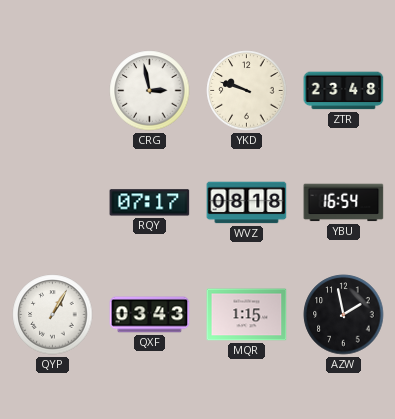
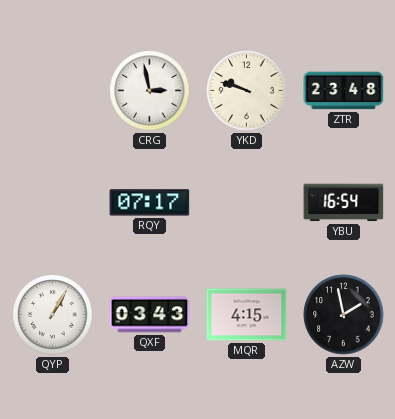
WVZ: 08:18 -> none
MQR: 1:15 -> 4:15
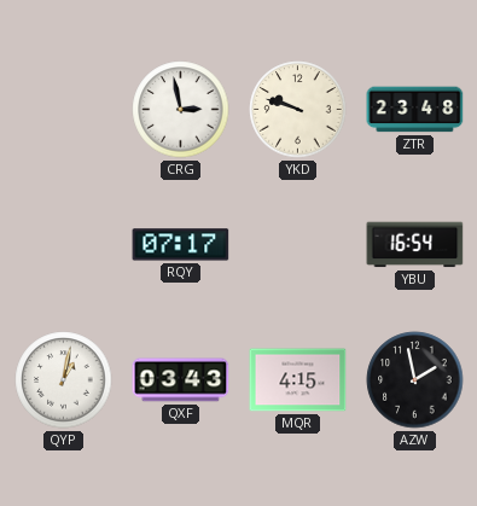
QYP: 1:05 -> 1:02
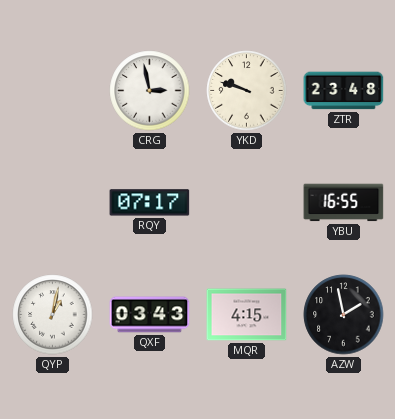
YBU: 16:54 -> 16:55
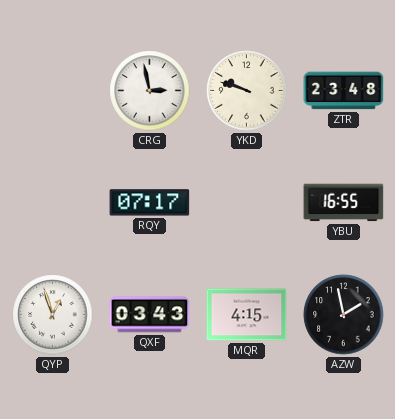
QYP: 1:02 -> 12:57
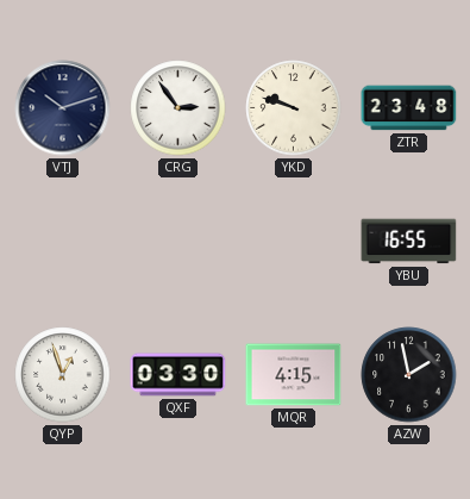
VTJ: none -> 10:12
CRG: 2:58 -> 2:54
RQY: 07:17 -> none
QXF: 03:43 -> 03:30
